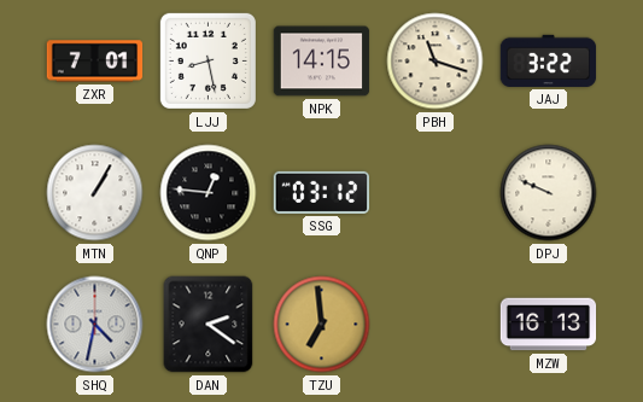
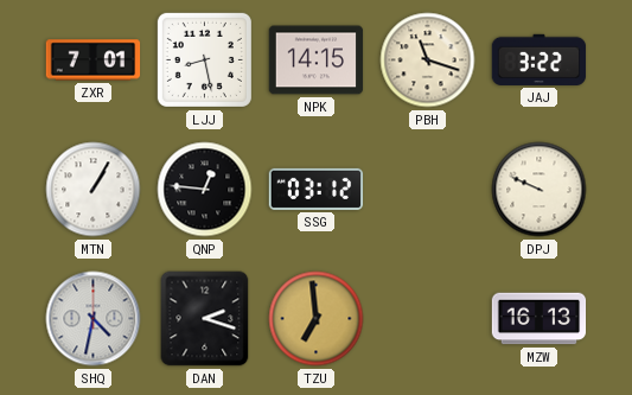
DAN: 2:21 -> 2:18
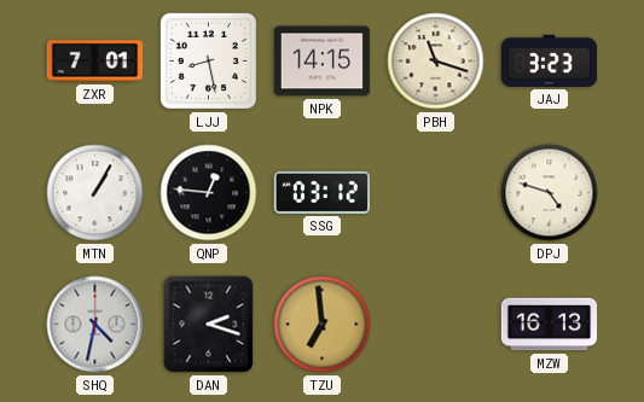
JAJ: 3:22 -> 3:23
DPJ: 9:49 -> 4:48
